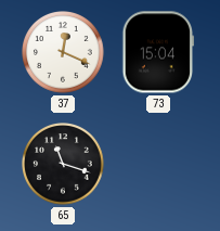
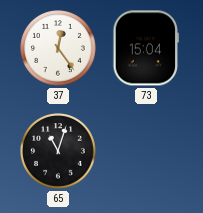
37: 12:19 -> 12:24
65: 11:18 -> 11:03
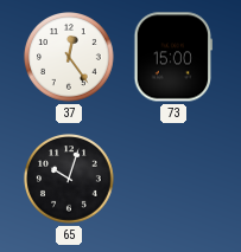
73: 15:04 -> 15:00
65: 11:03 -> 10:03
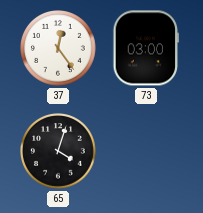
73: 15:00 -> 03:00
65: 10:03 -> 4:03
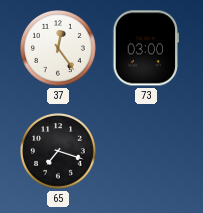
65: 4:03 -> 7:18
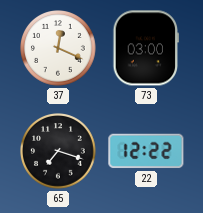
37: 12:24 -> 12:19
22: none -> 12:22
